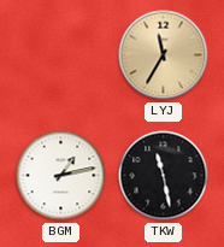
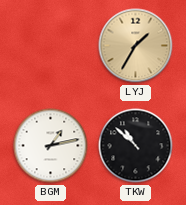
LYJ: 11:35 -> 1:35
TKW: 11:28 -> 10:52
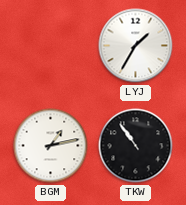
LYJ dial: champagne -> white
TKW: 10:52 -> 10:54
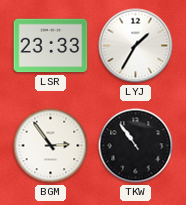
LSR: none -> 23:33
BGM: 1:13 -> 2:54
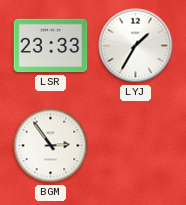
TKW: 10:54 -> none
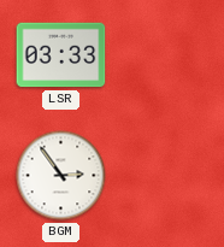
LSR: 23:33 -> 03:33
LYJ: 1:35 -> none
